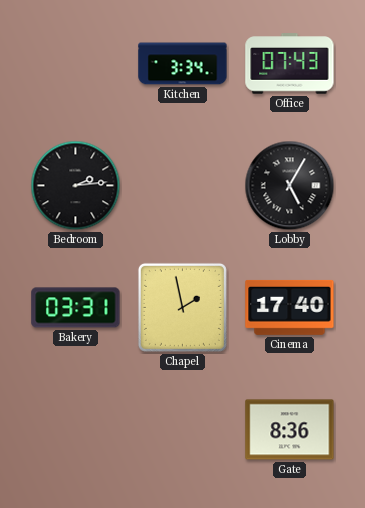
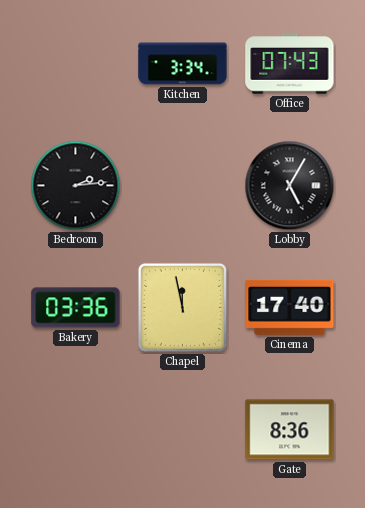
Bakery: 03:31 -> 03:36
Chapel: 1:58 -> 11:58
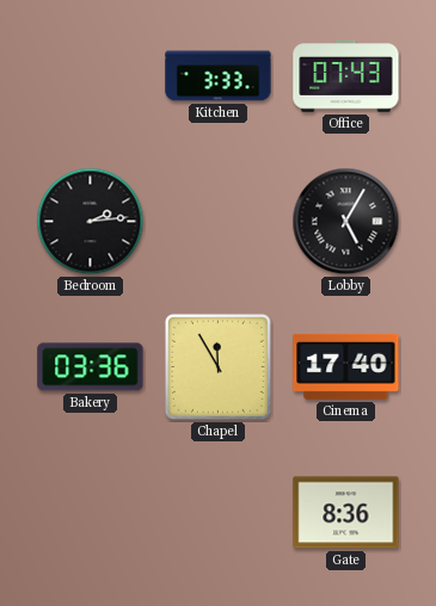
Kitchen: 3:34 -> 3:33
Chapel: 11:58 -> 11:55
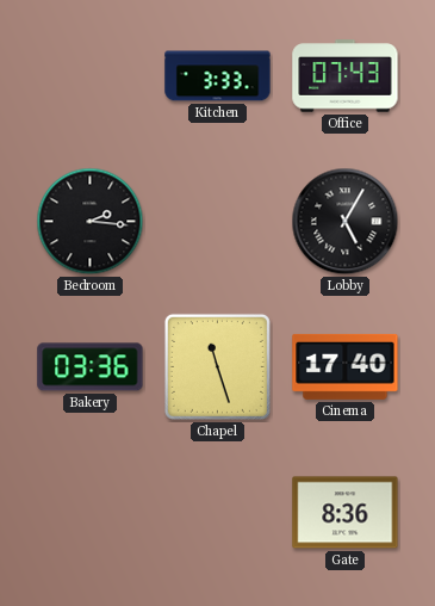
Bedroom: 2:14 -> 2:16
Chapel: 11:55 -> 11:27
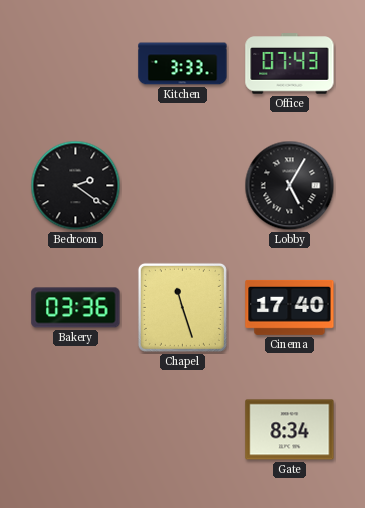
Bedroom: 2:16 -> 2:21
Gate: 8:36 -> 8:34
